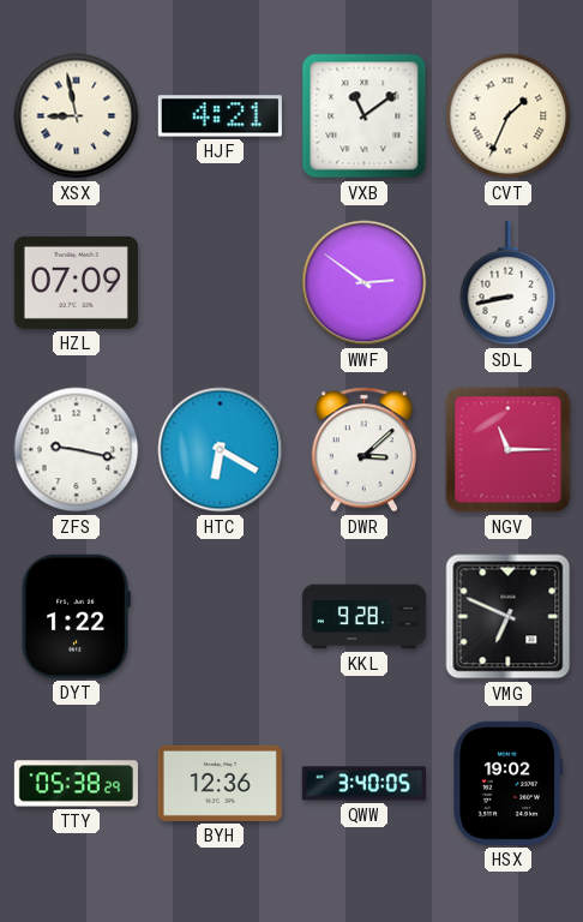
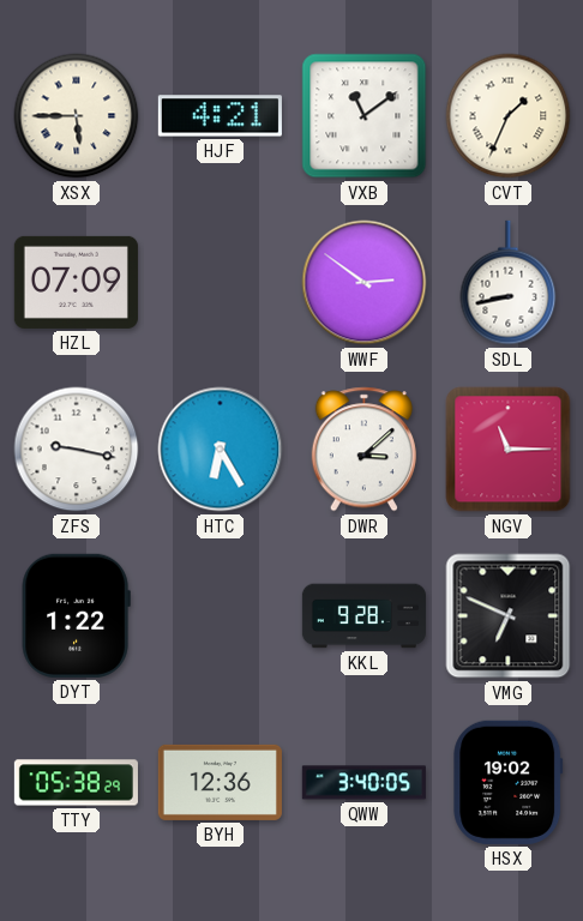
XSX: 8:58 -> 5:45
HTC: 6:20 -> 6:25
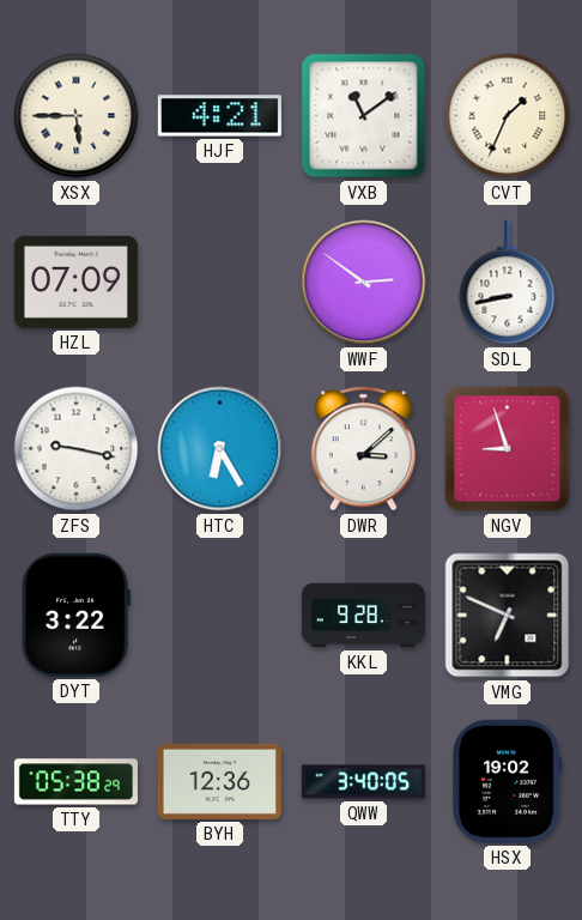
NGV: 11:15 -> 8:57
DYT: 1:22 -> 3:22
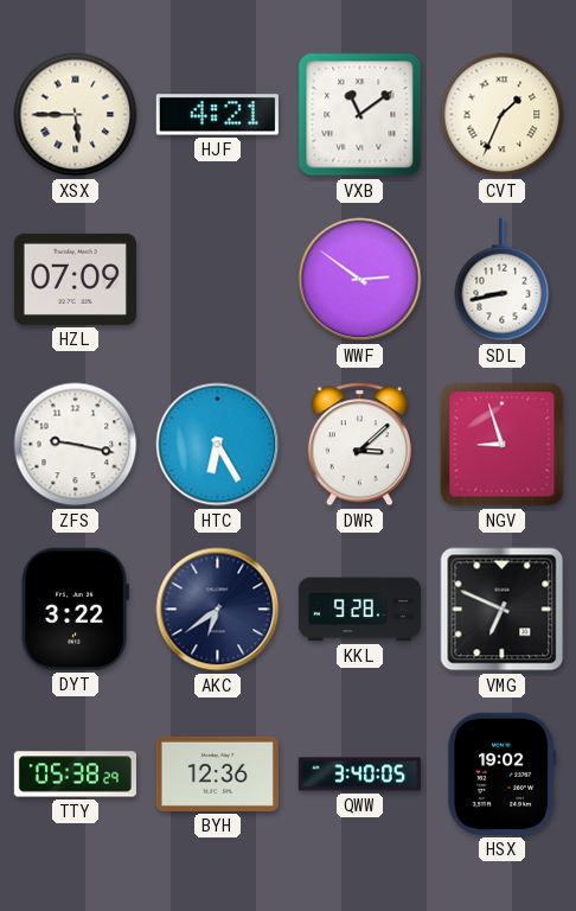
AKC: none -> 6:39
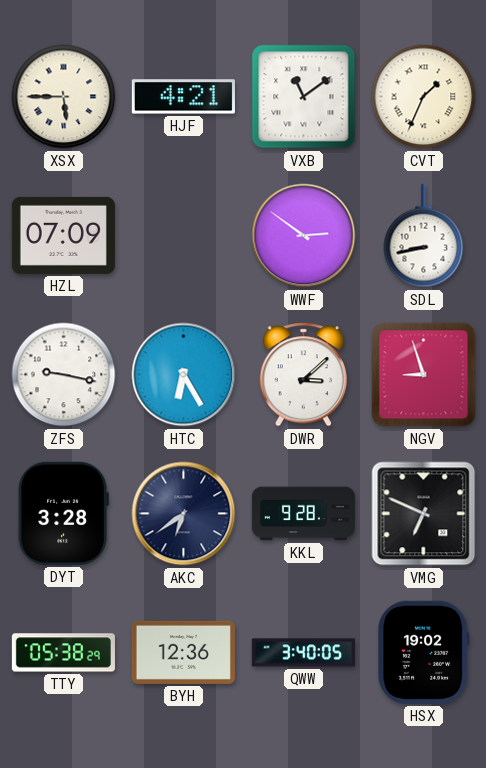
DYT: 3:22 -> 3:28
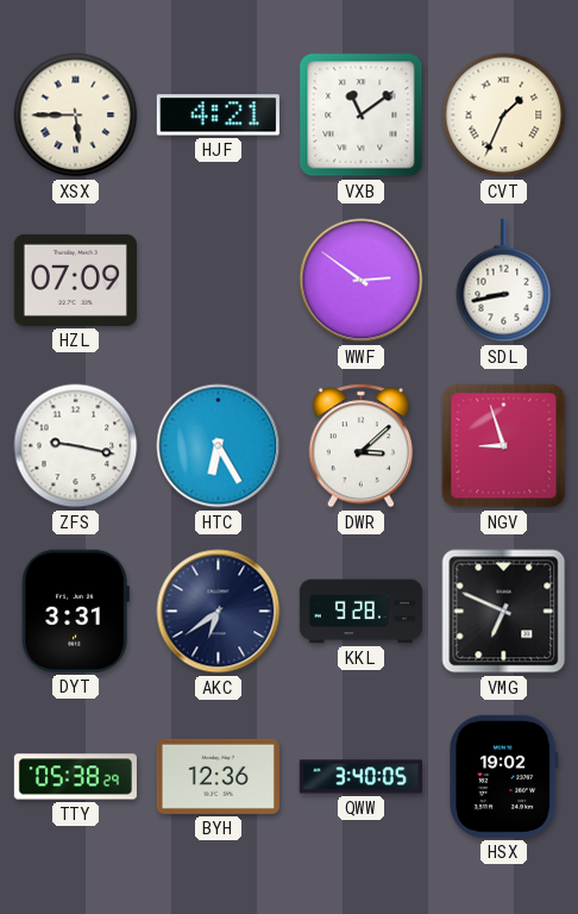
DYT: 3:28 -> 3:31
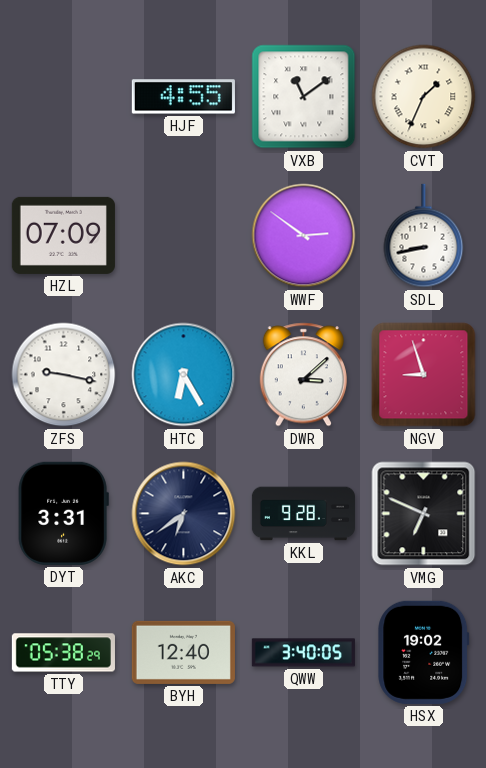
XSX: 5:45 -> none
HJF: 4:21 -> 4:55
BYH: 12:36 -> 12:40
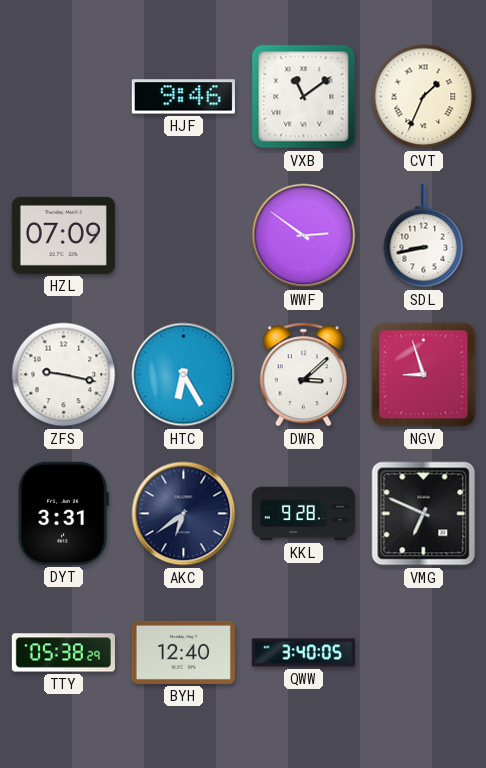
HJF: 4:55 -> 9:46
HSX: 19:02 -> none
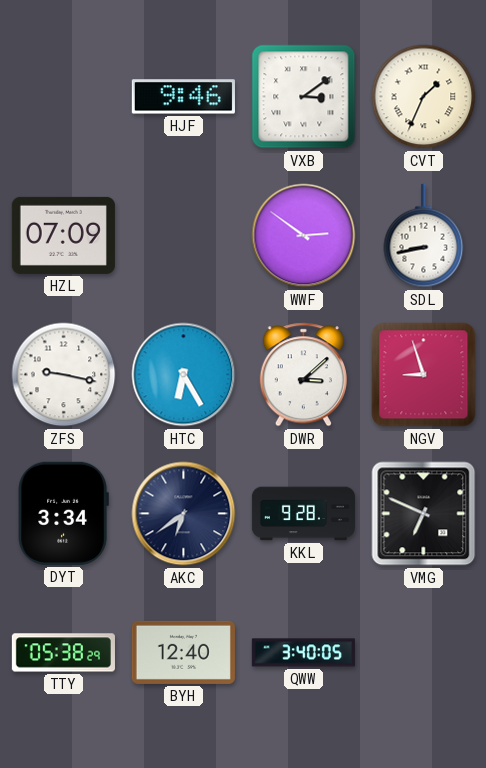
VXB: 11:09 -> 3:09
DYT: 3:31 -> 3:34
